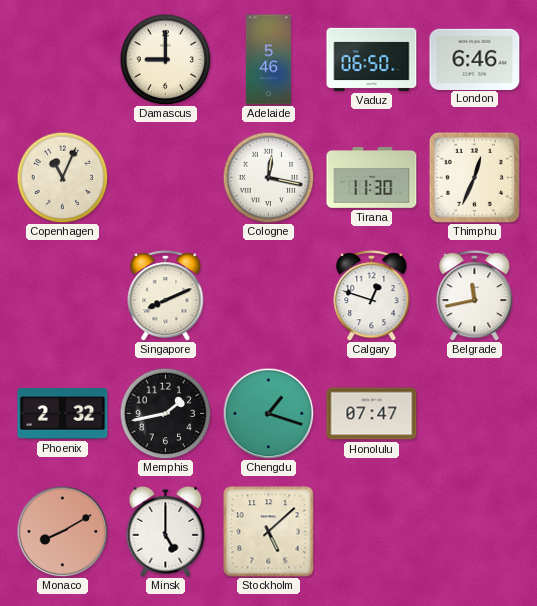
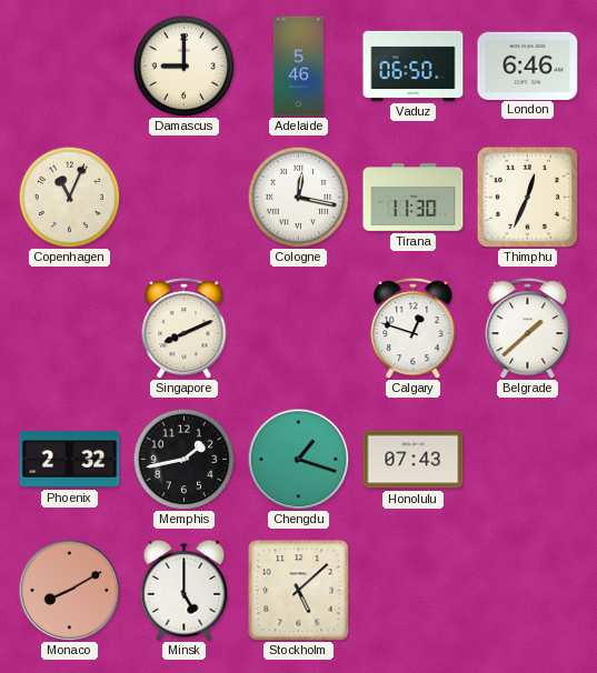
Belgrade: 11:43 -> 1:38
Honolulu: 07:47 -> 07:43
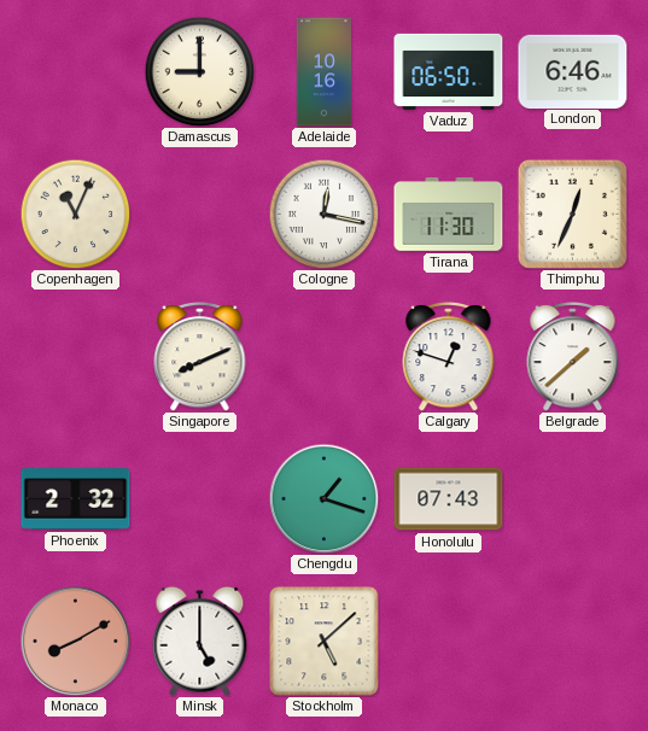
Adelaide: 5:46 -> 10:16
Memphis: 1:43 -> none
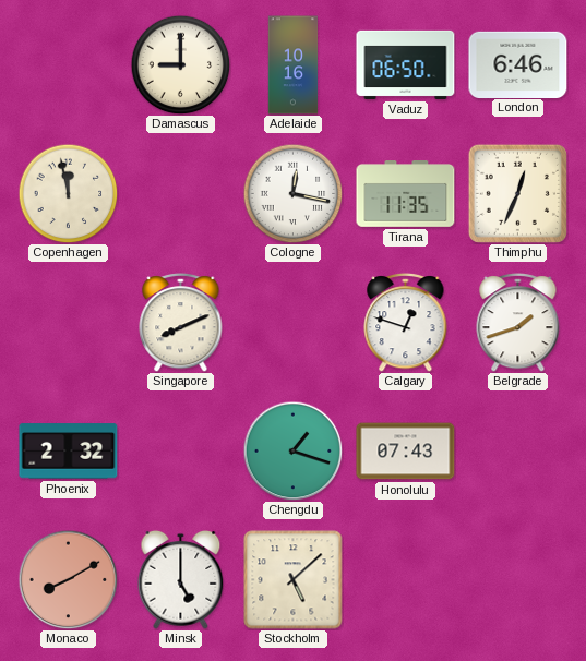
Copenhagen: 11:04 -> 11:58
Tirana: 11:30 -> 11:35
Belgrade: 1:38 -> 1:42
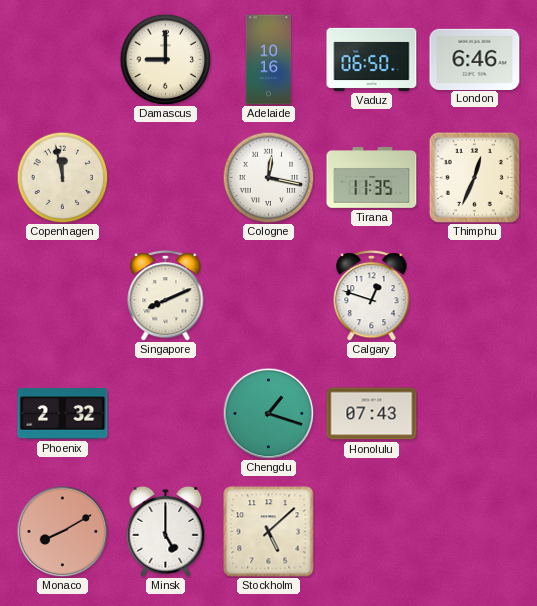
Belgrade: 1:42 -> none
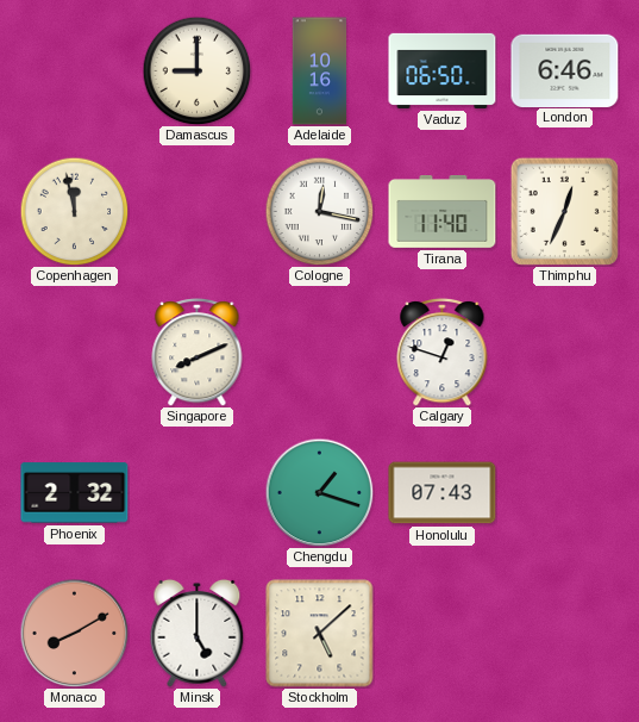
Tirana: 11:35 -> 11:40
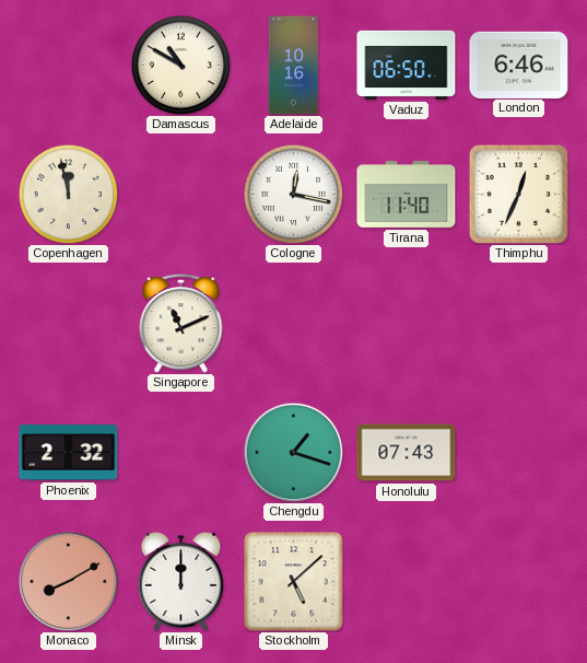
Damascus: 9:00 -> 10:50
Singapore: 8:11 -> 11:11
Calgary: 12:48 -> none
Minsk: 5:00 -> 12:00
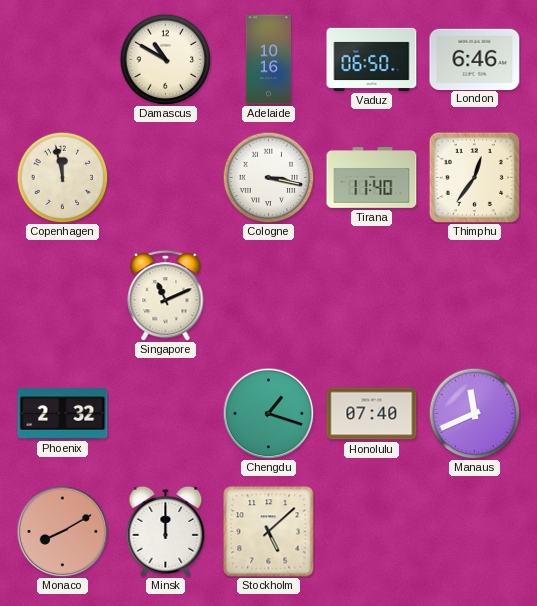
Cologne: 12:17 -> 3:17
Thimphu: 12:34 -> 12:36
Honolulu: 07:43 -> 07:40
Manaus: none -> 11:41
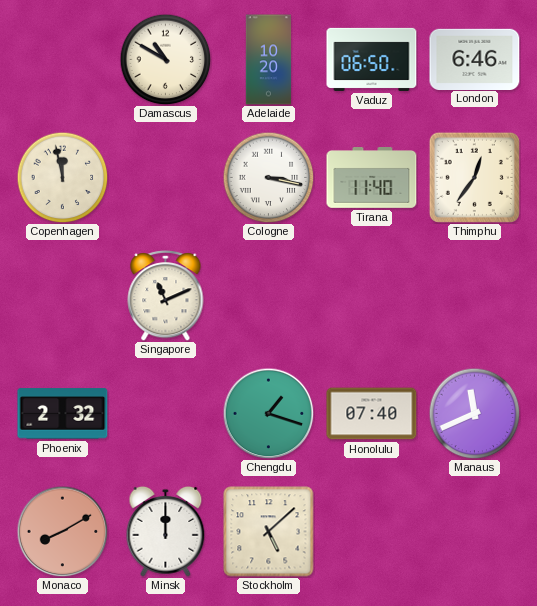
Adelaide: 10:16 -> 10:20
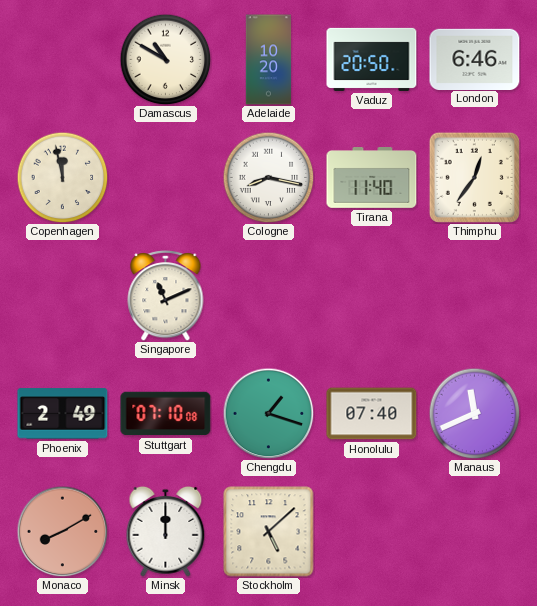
Vaduz: 06:50 -> 20:50
Cologne: 3:17 -> 8:17
Phoenix: 2:32 -> 2:49
Stuttgart: none -> 07:10
